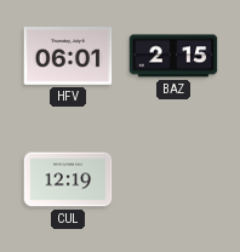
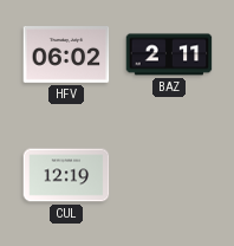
HFV: 06:01 -> 06:02
BAZ: 2:15 -> 2:11
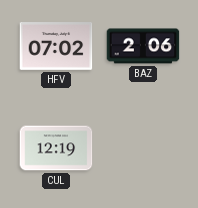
HFV: 06:02 -> 07:02
BAZ: 2:11 -> 2:06
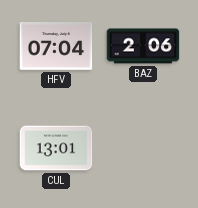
HFV: 07:02 -> 07:04
CUL: 12:19 -> 13:01
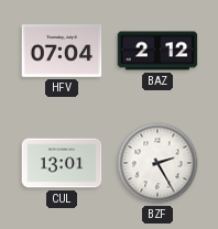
BAZ: 2:06 -> 2:12
BZF: none -> 2:25
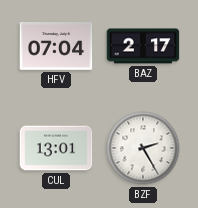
BAZ: 2:12 -> 2:17
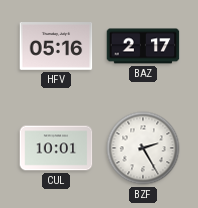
HFV: 07:04 -> 05:16
CUL: 13:01 -> 10:01
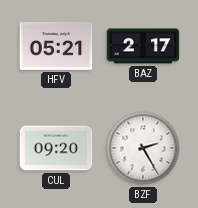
HFV: 05:16 -> 05:21
CUL: 10:01 -> 09:20
